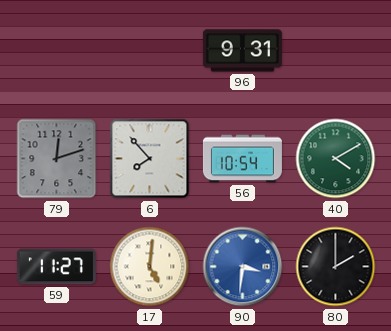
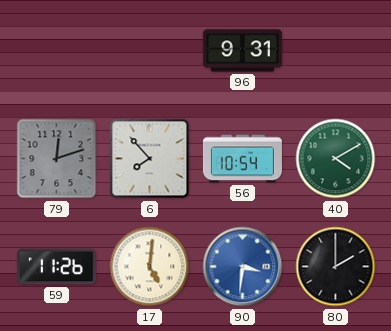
59: 11:27 -> 11:26
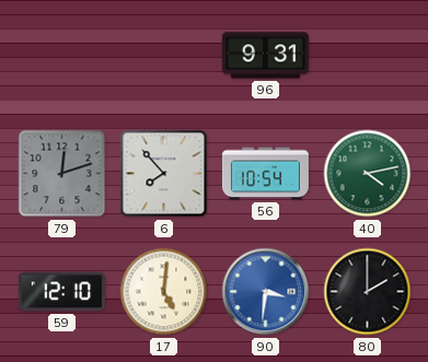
40: 4:10 -> 4:13
59: 11:26 -> 12:10
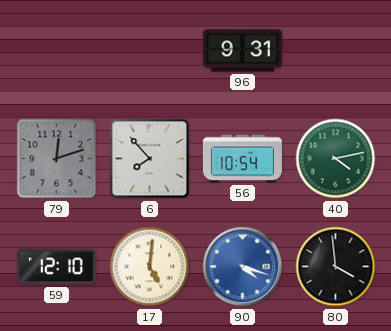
90: 3:31 -> 4:18
80: 2:00 -> 3:59
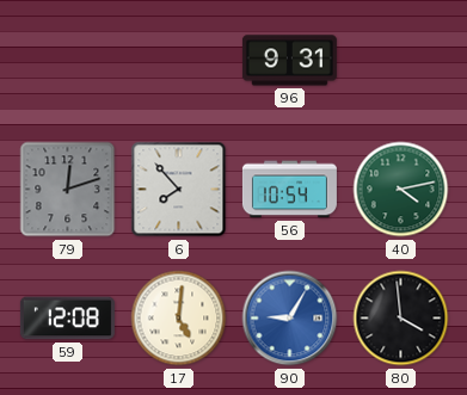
59: 12:10 -> 12:08
90: 4:18 -> 9:05
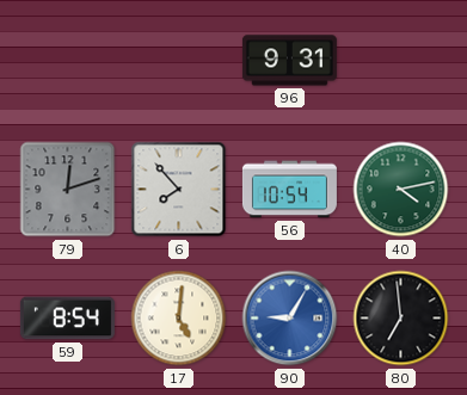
59: 12:08 -> 8:54
80: 3:59 -> 6:59
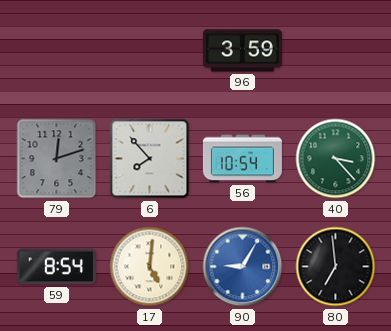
96: 9:31 -> 3:59
40: 4:13 -> 3:23
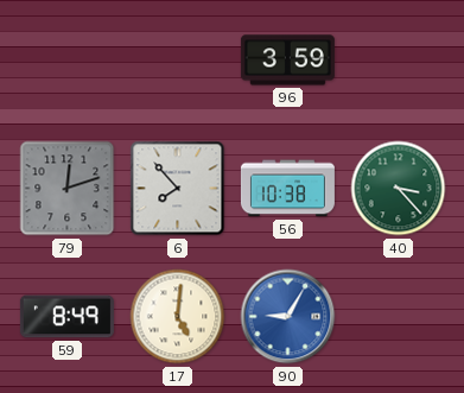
56: 10:54 -> 10:38
59: 8:54 -> 8:49
80: 6:59 -> none
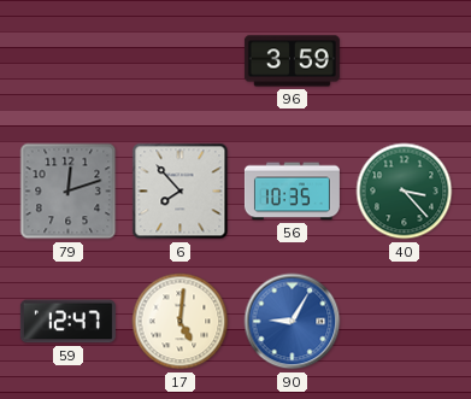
56: 10:38 -> 10:35
59: 8:49 -> 12:47
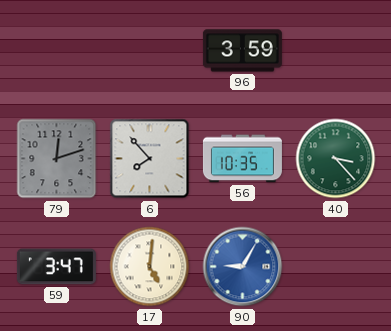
59: 12:47 -> 3:47
